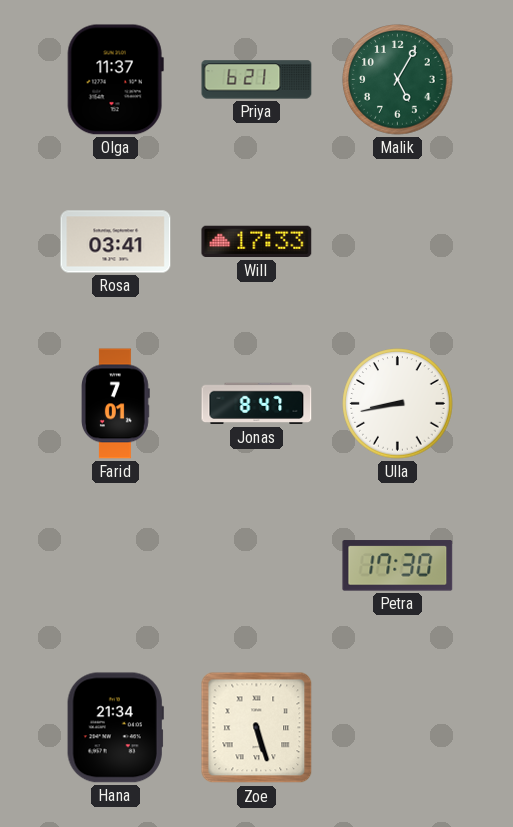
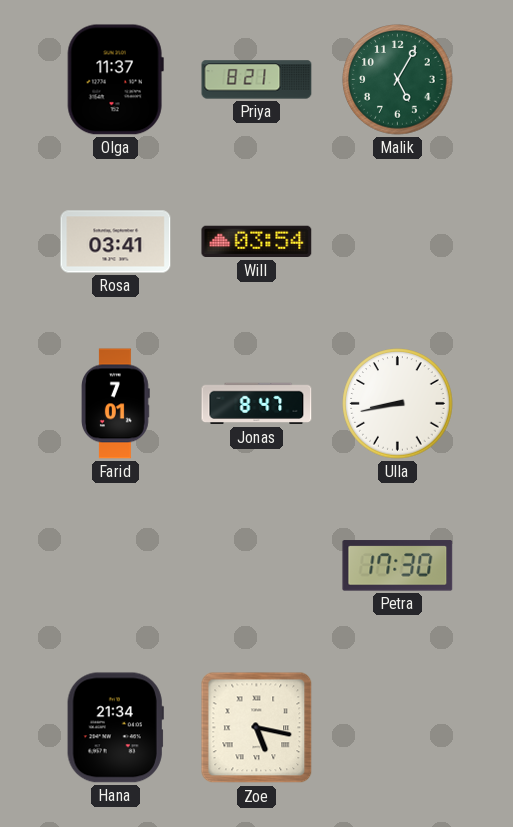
Priya: 6:21 -> 8:21
Will: 17:33 -> 03:54
Zoe: 5:27 -> 5:17
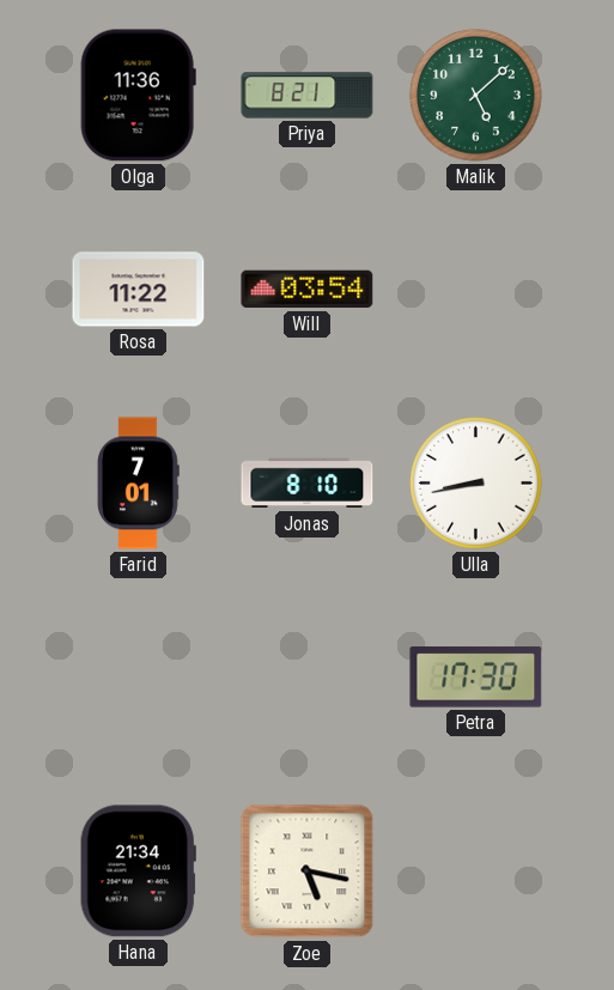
Olga: 11:37 -> 11:36
Malik: 5:05 -> 5:08
Rosa: 03:41 -> 11:22
Jonas: 8:47 -> 8:10
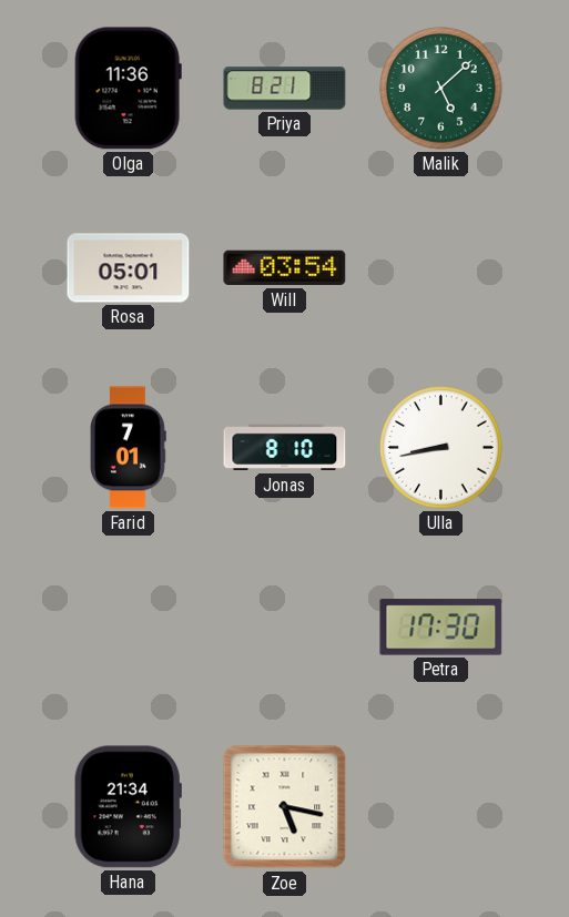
Rosa: 11:22 -> 05:01
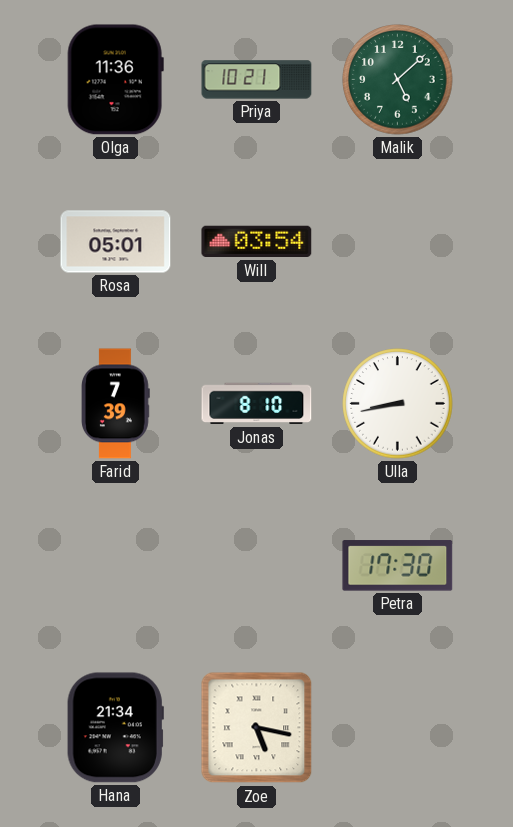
Priya: 8:21 -> 10:21
Farid: 7:01 -> 7:39
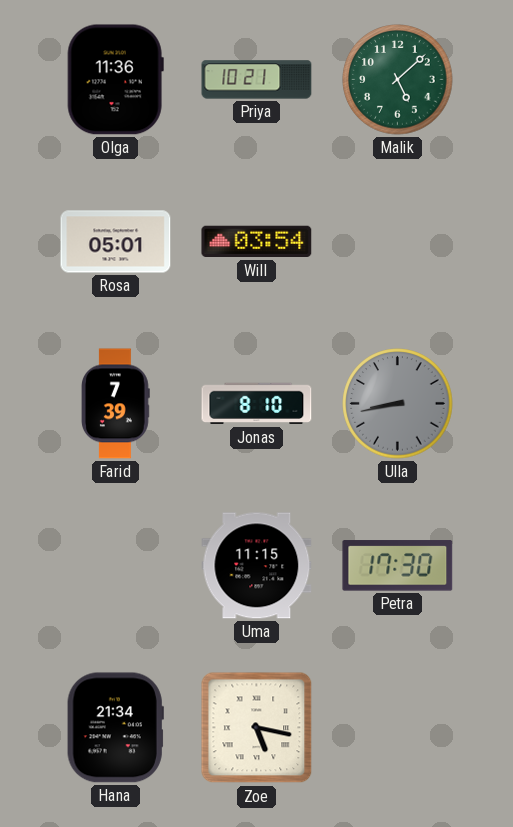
Ulla dial: white -> grey
Uma: none -> 11:15
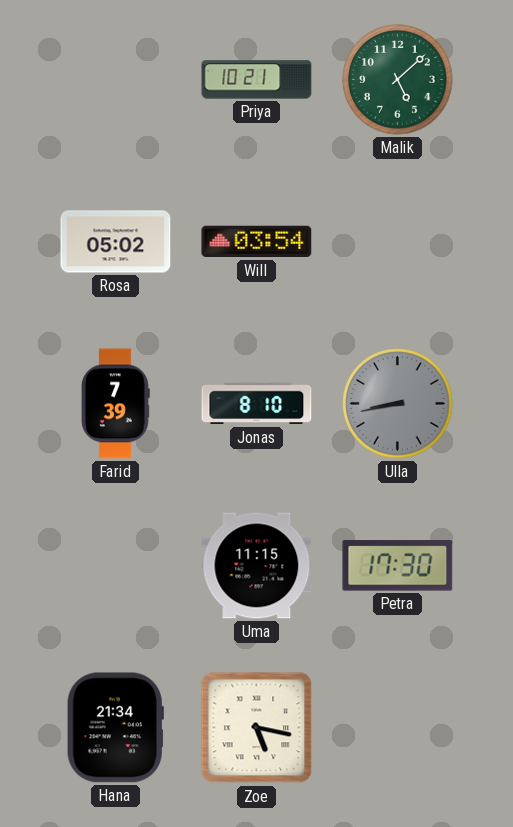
Olga: 11:36 -> none
Rosa: 05:01 -> 05:02
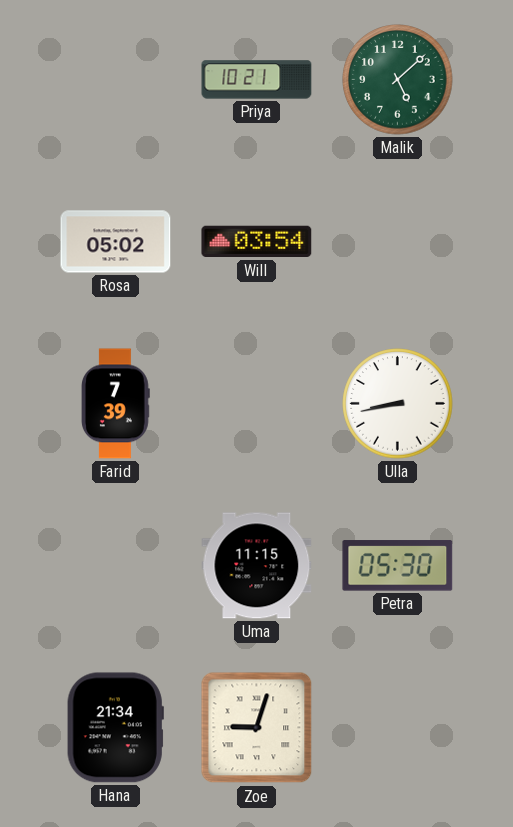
Jonas: 8:10 -> none
Ulla dial: grey -> white
Petra: 17:30 -> 05:30
Zoe: 5:17 -> 9:03
